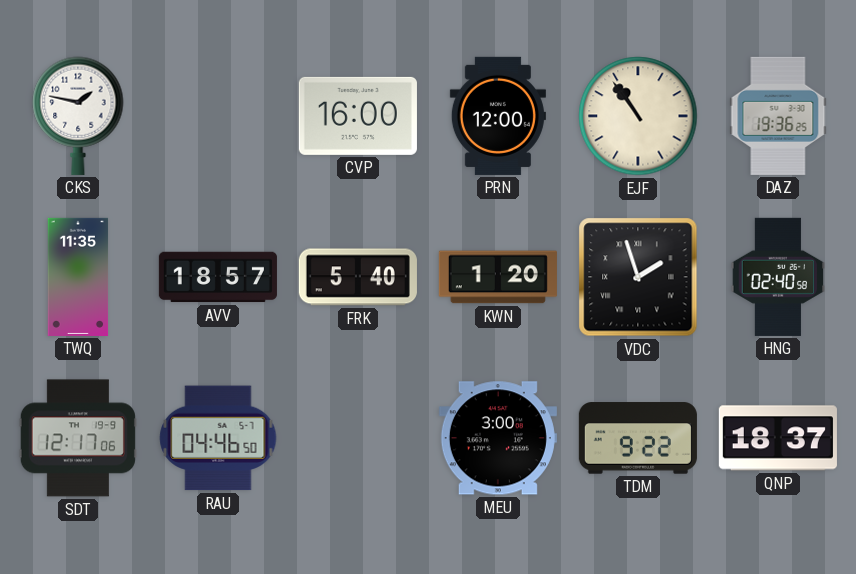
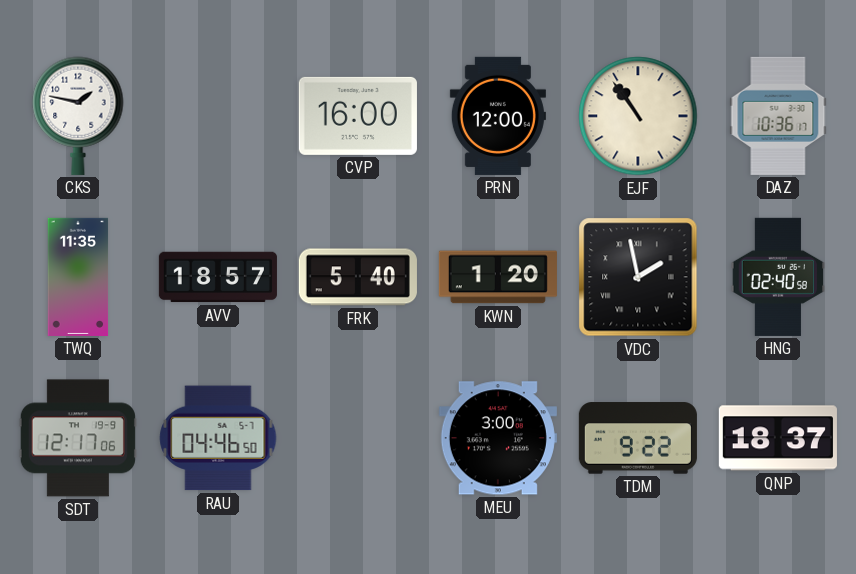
DAZ: 19:36 -> 10:36
VDC: 1:57 -> 1:58
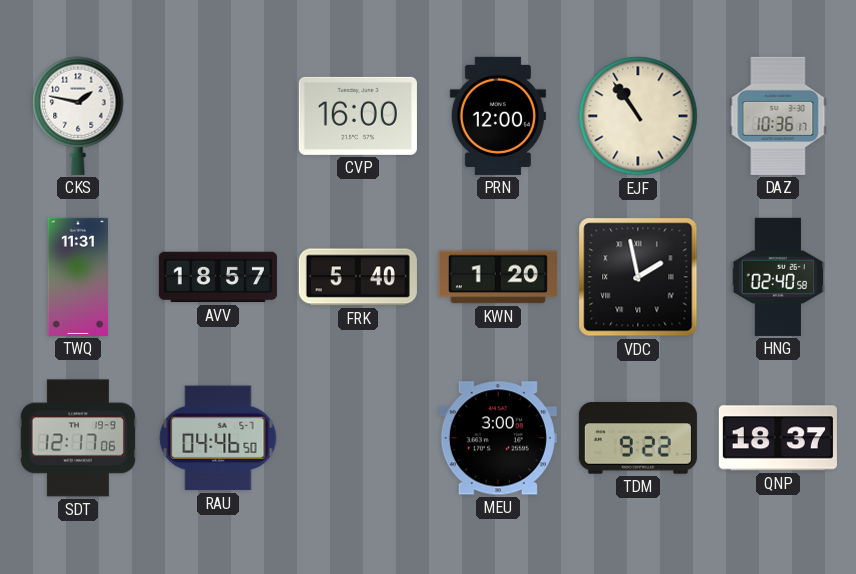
TWQ: 11:35 -> 11:31
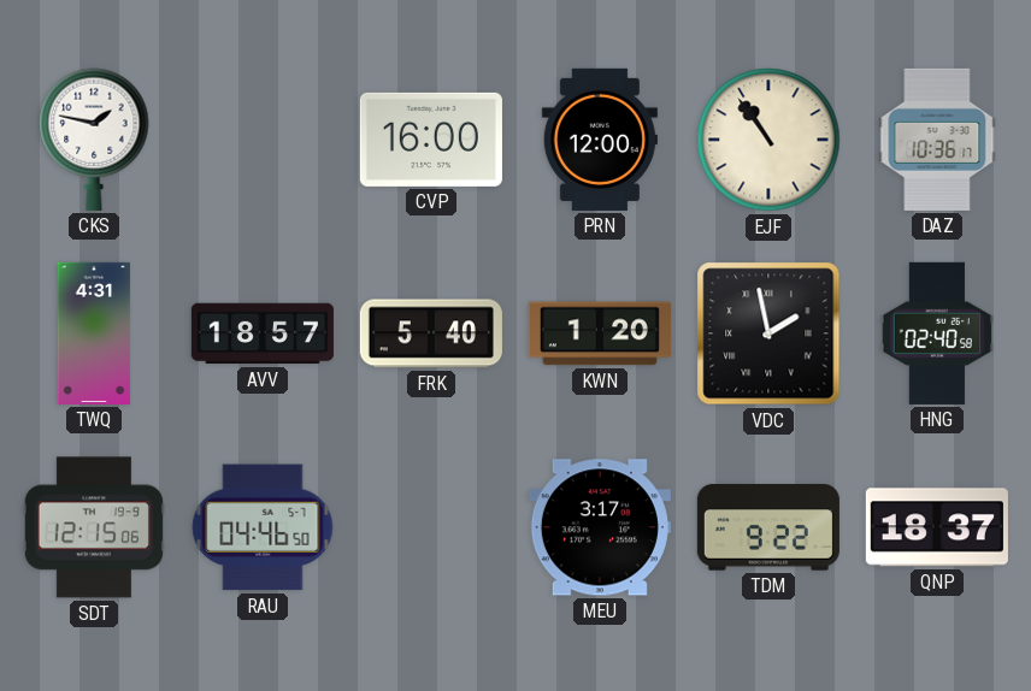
TWQ: 11:31 -> 4:31
SDT: 12:17 -> 12:15
MEU: 3:00 -> 3:17
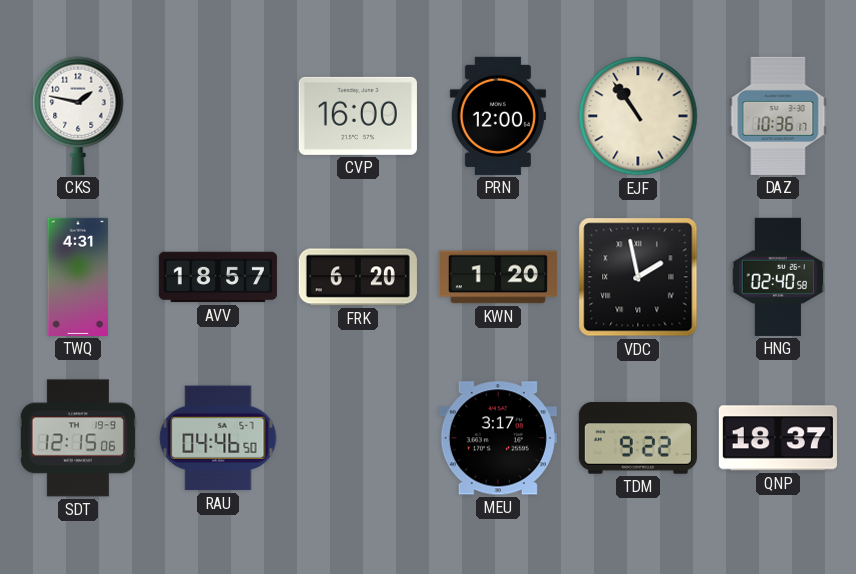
FRK: 5:40 -> 6:20
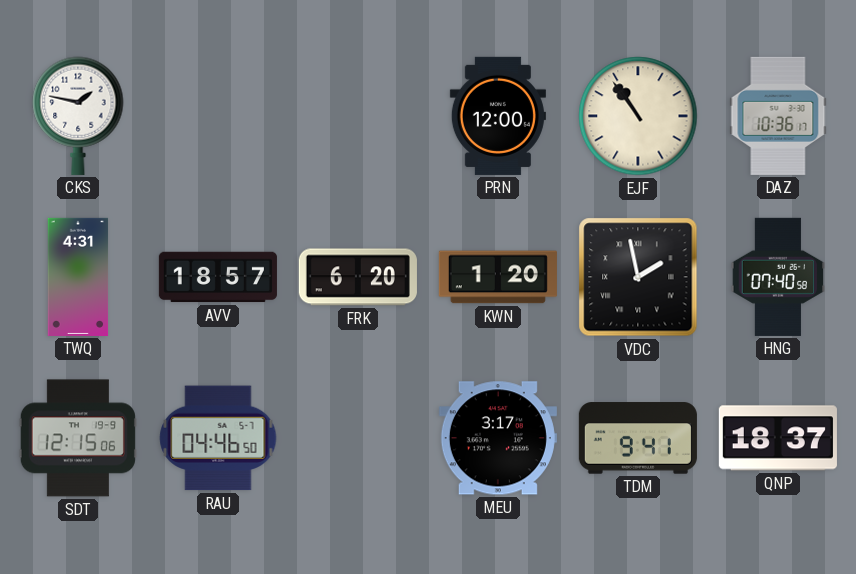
CVP: 16:00 -> none
HNG: 02:40 -> 07:40
TDM: 9:22 -> 9:41
